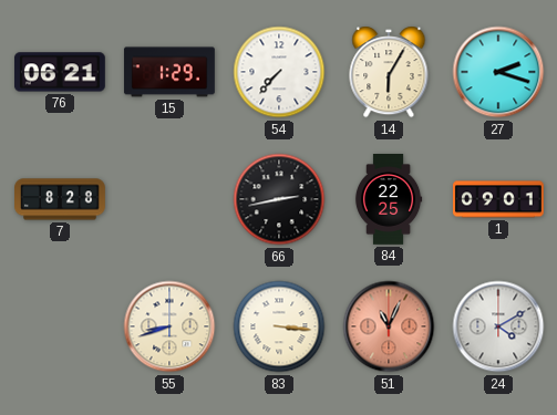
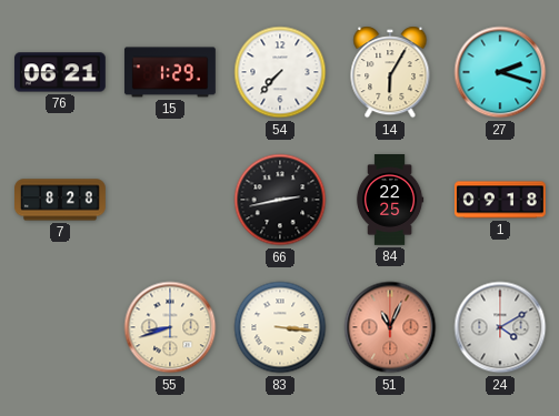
1: 09:01 -> 09:18
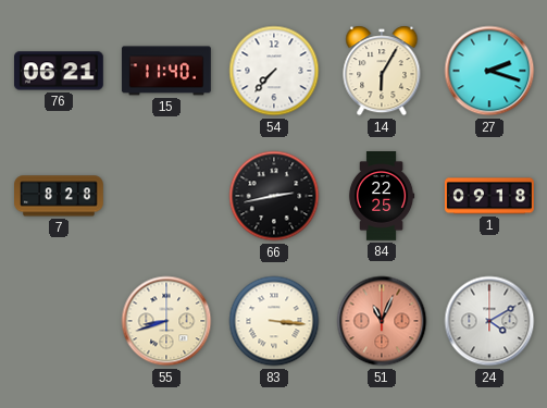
15: 1:29 -> 11:40
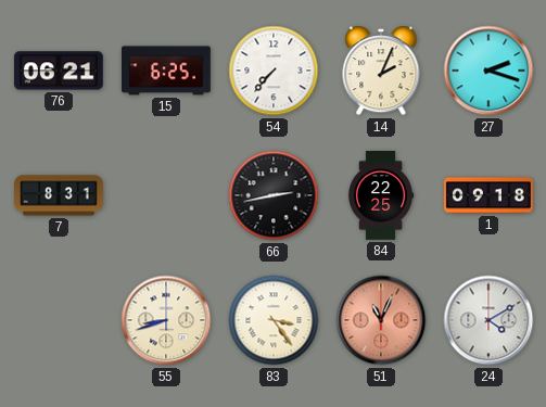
15: 11:40 -> 6:25
14: 6:05 -> 2:04
7: 8:28 -> 8:31
83: 3:16 -> 3:24
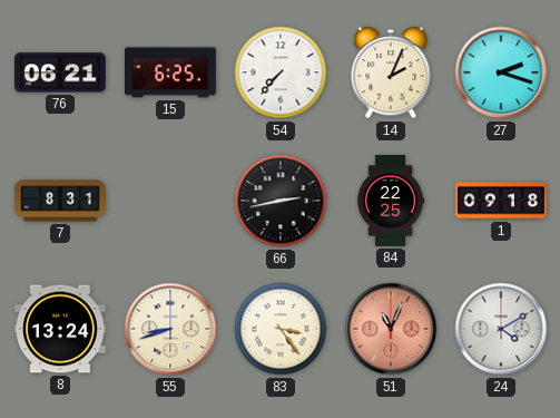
8: none -> 13:24
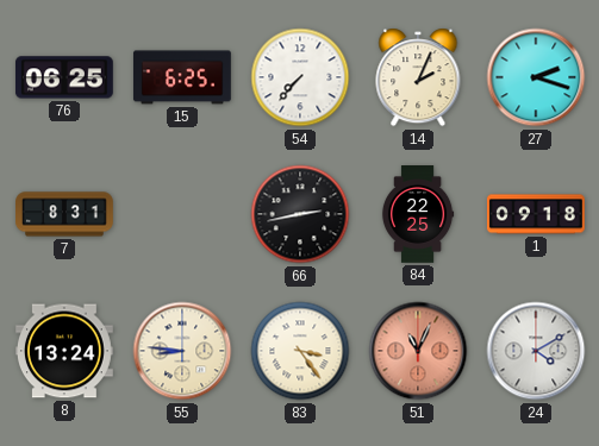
76: 06:21 -> 06:25
55: 8:42 -> 8:46
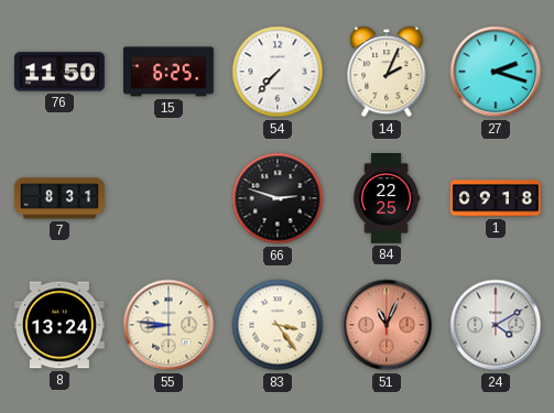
76: 06:25 -> 11:50
66: 2:43 -> 2:48
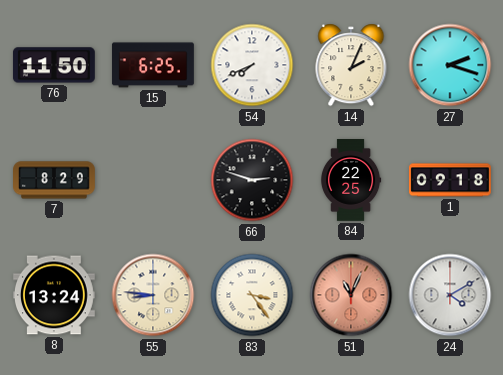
54: 7:37 -> 7:41
7: 8:31 -> 8:29
